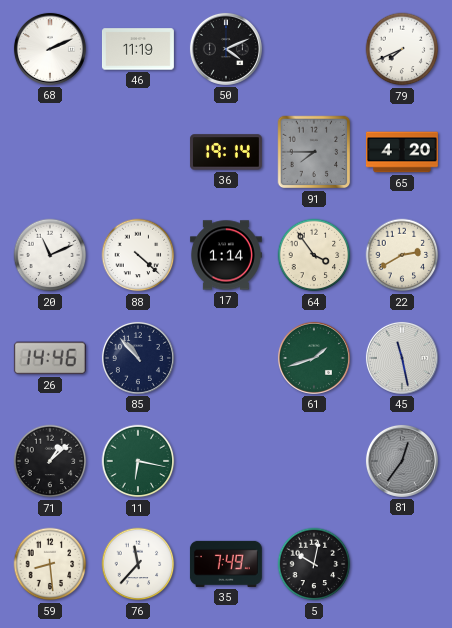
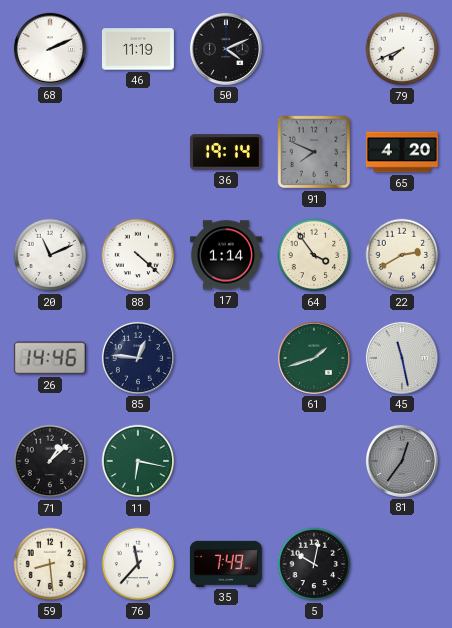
91: 7:45 -> 7:49
85: 10:53 -> 12:46
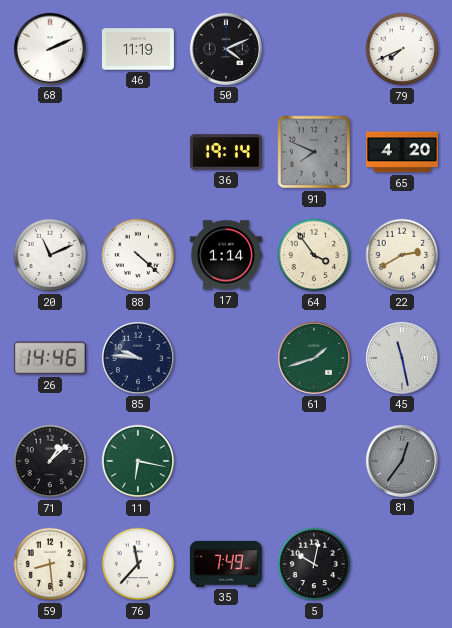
85: 12:46 -> 9:46
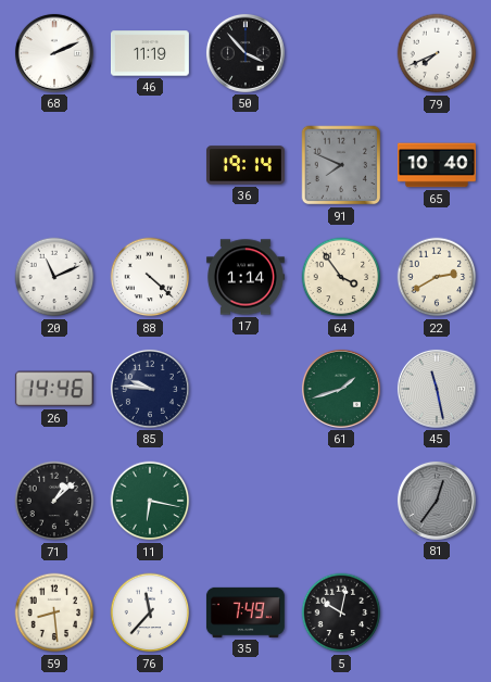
50: 4:11 -> 3:53
65: 4:20 -> 10:40
